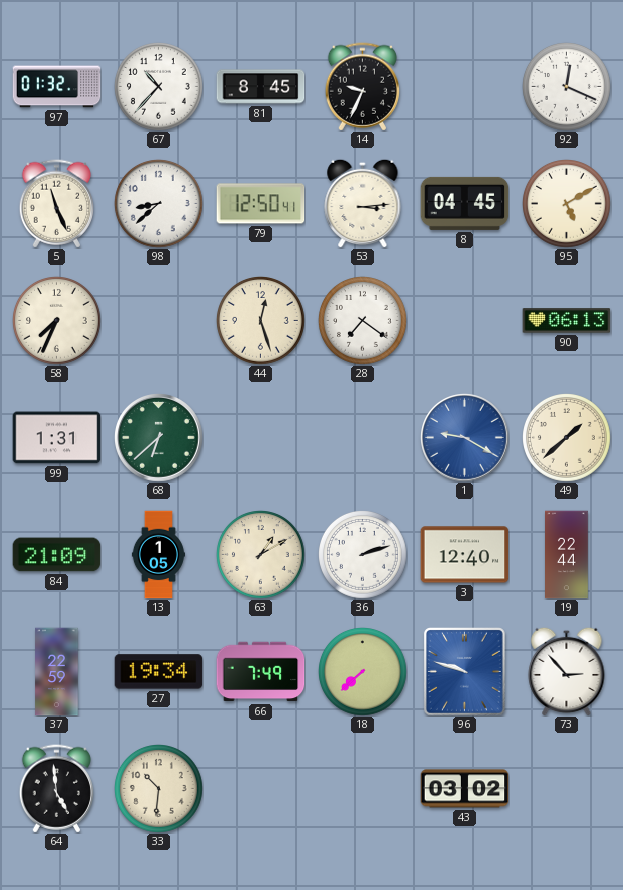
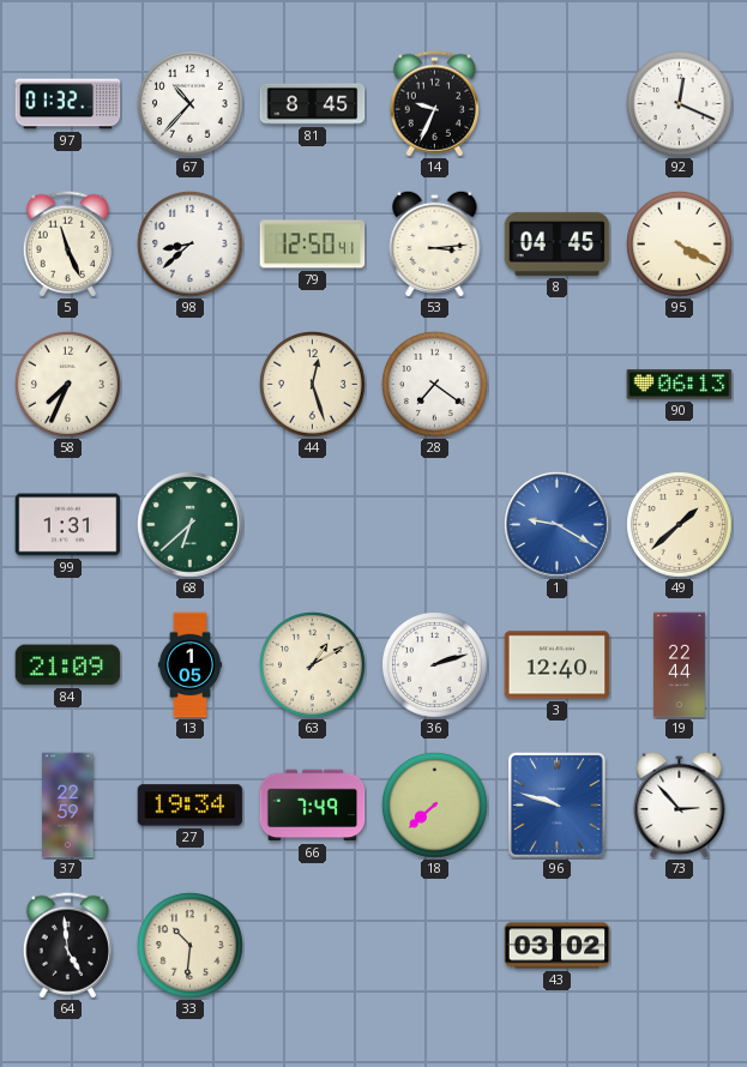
95: 5:10 -> 4:20
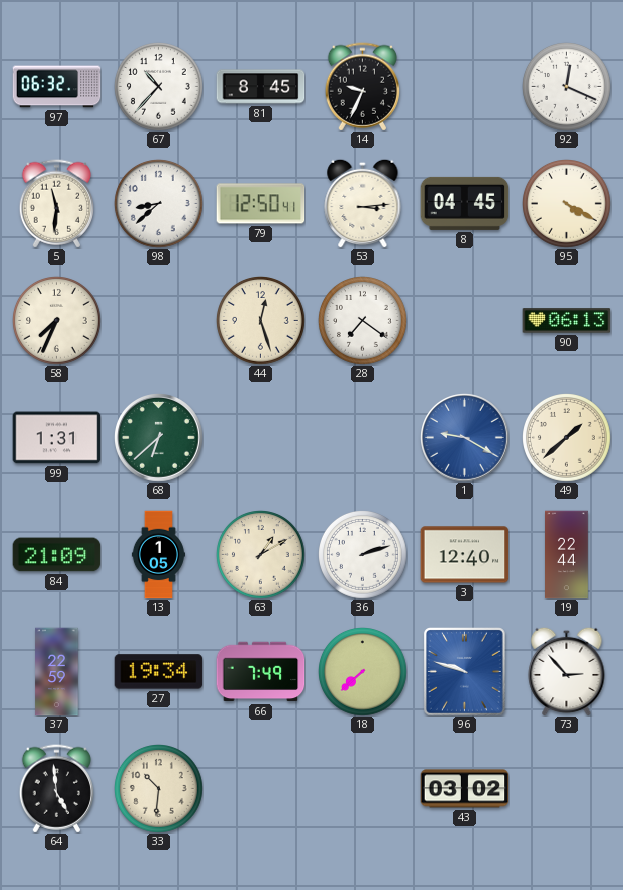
97: 01:32 -> 06:32
5: 11:26 -> 11:31
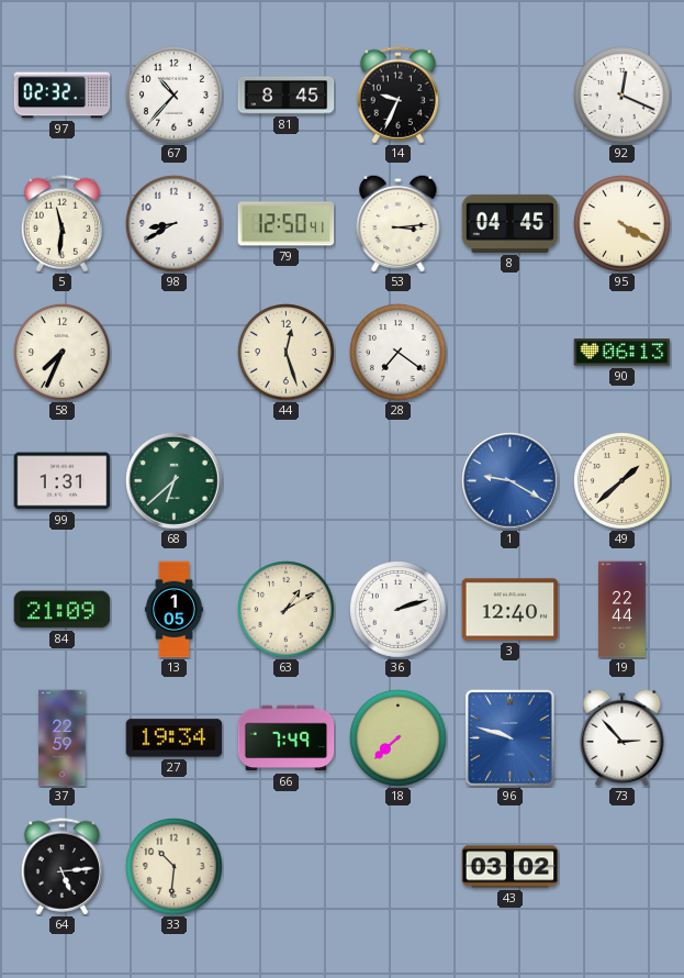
97: 06:32 -> 02:32
98: 8:38 -> 8:40
64: 4:59 -> 5:14
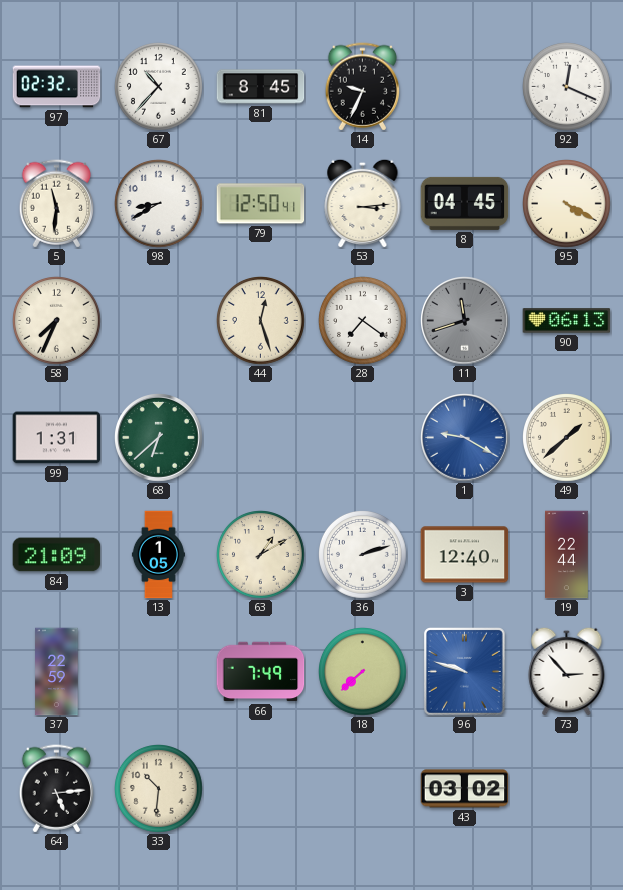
11: none -> 11:42
27: 19:34 -> none
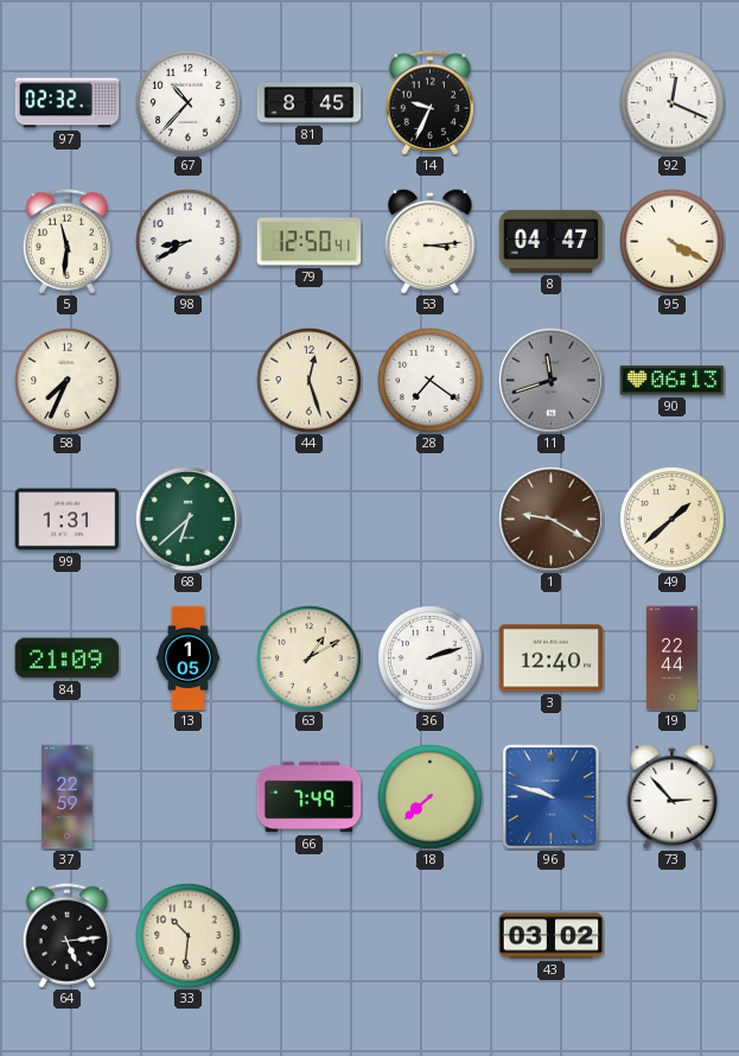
8: 04:45 -> 04:47
1 dial: blue -> brown
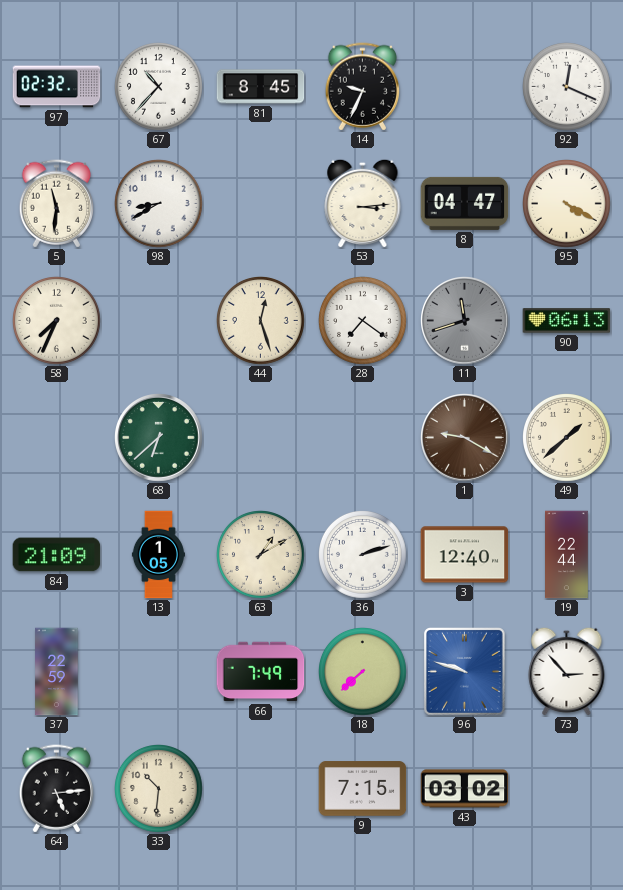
79: 12:50 -> none
99: 1:31 -> none
9: none -> 7:15
